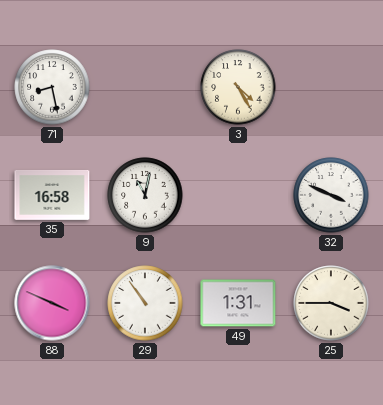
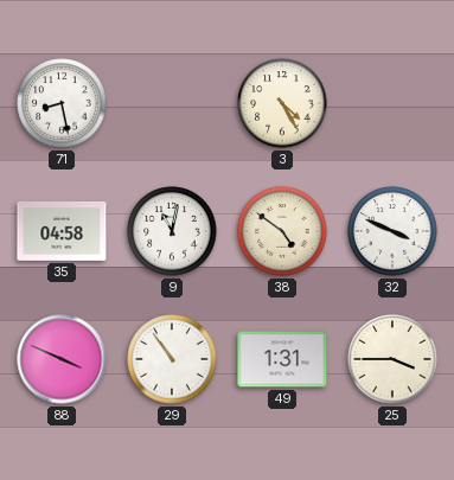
35: 16:58 -> 04:58
38: none -> 4:51
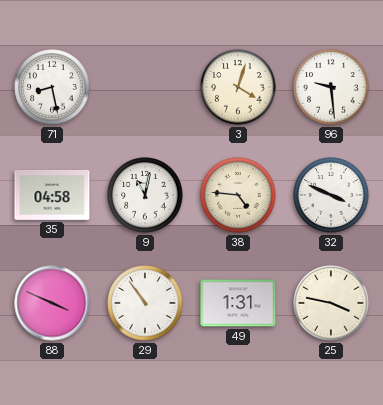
3: 4:25 -> 4:03
96: none -> 9:29
38: 4:51 -> 4:46
25: 3:45 -> 3:47
